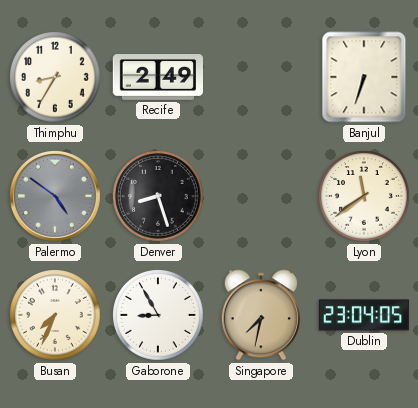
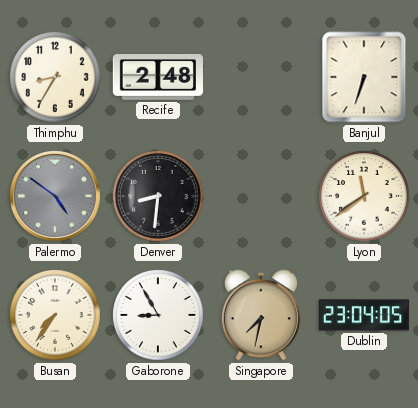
Recife: 2:49 -> 2:48
Denver: 8:27 -> 8:31
Busan: 7:34 -> 7:36
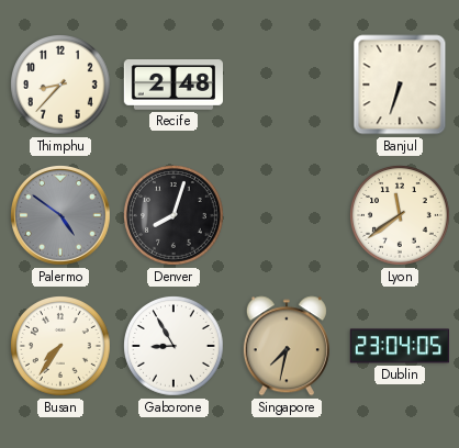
Thimphu: 8:35 -> 8:37
Denver: 8:31 -> 8:03
